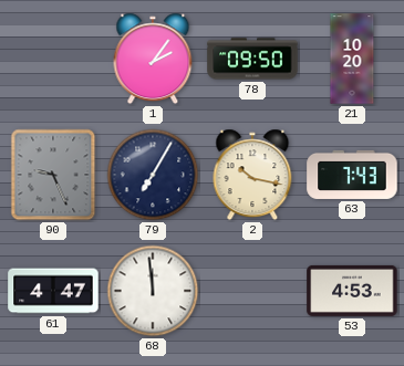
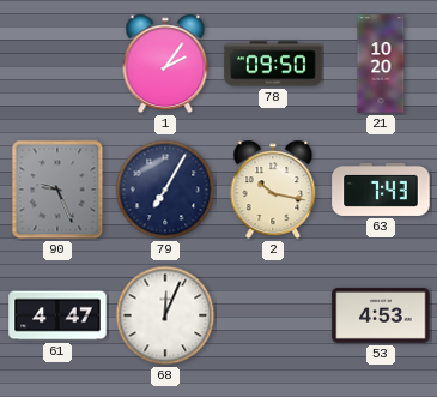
68: 11:59 -> 12:04
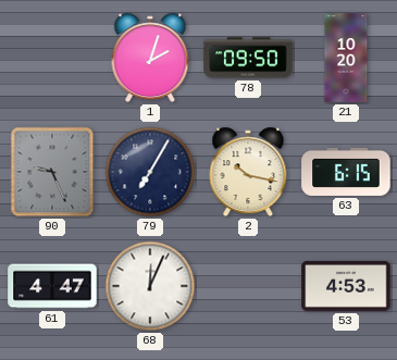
1: 2:06 -> 2:03
63: 7:43 -> 6:15
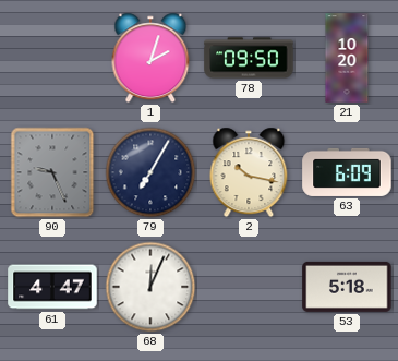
63: 6:15 -> 6:09
53: 4:53 -> 5:18
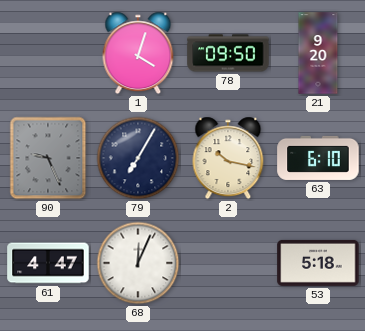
1: 2:03 -> 4:03
21: 10:20 -> 9:20
63: 6:09 -> 6:10
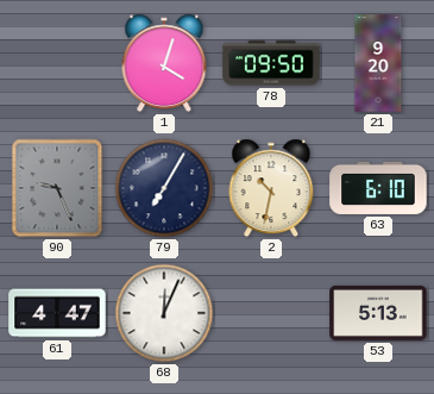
2: 10:17 -> 10:32
53: 5:18 -> 5:13
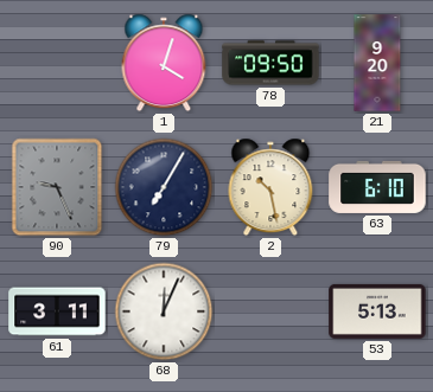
2: 10:32 -> 10:28
61: 4:47 -> 3:11
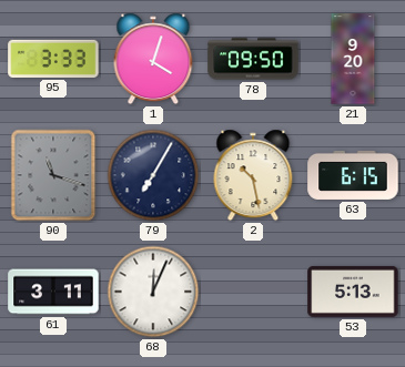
95: none -> 3:33
90: 9:26 -> 11:18
63: 6:10 -> 6:15
